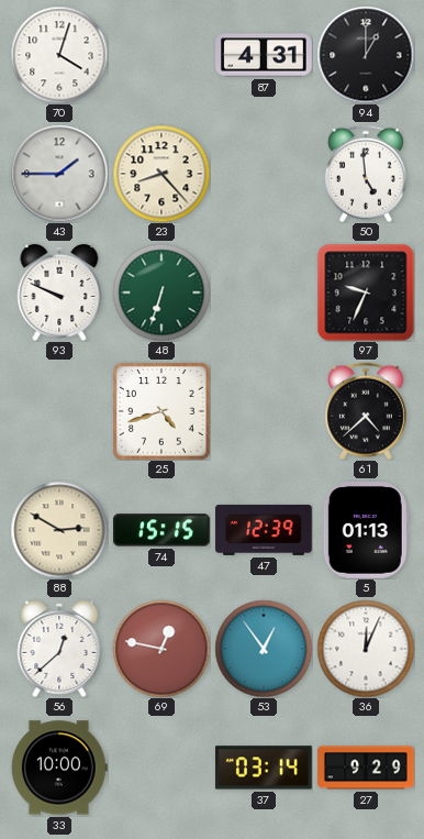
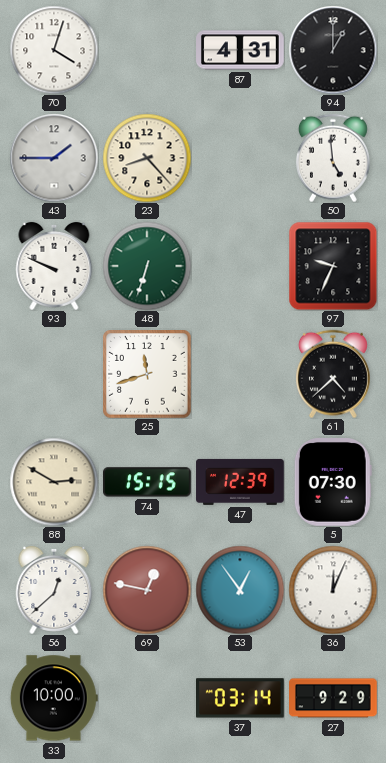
25: 4:42 -> 11:42
5: 01:13 -> 07:30
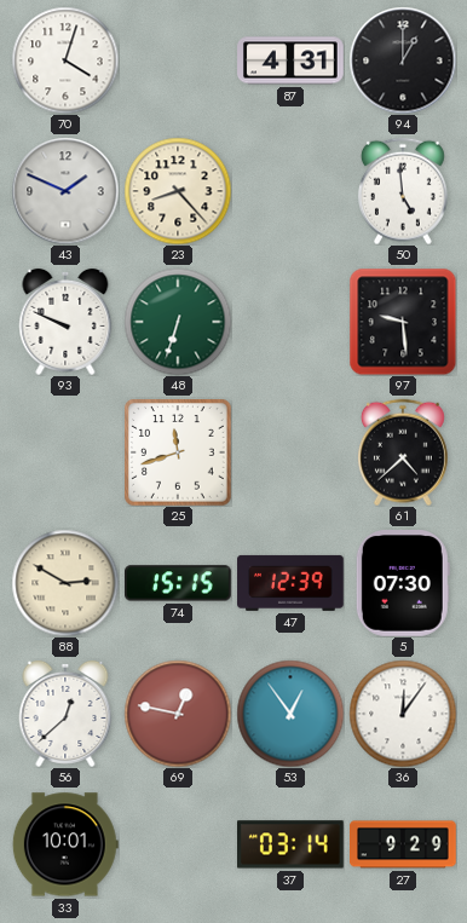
43: 1:45 -> 1:49
97: 9:34 -> 9:29
36: 12:04 -> 12:06
33: 10:00 -> 10:01
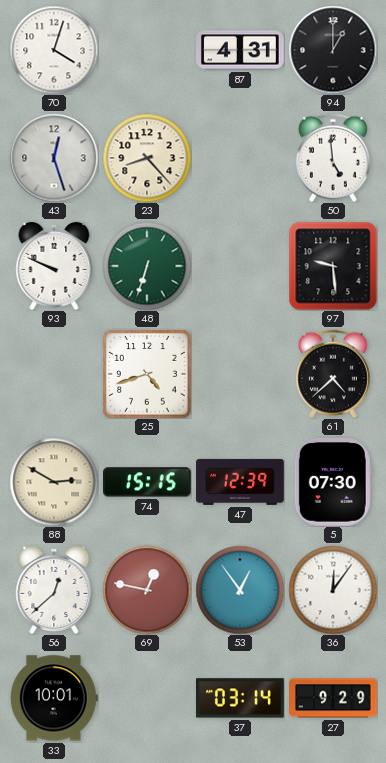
43: 1:49 -> 12:27
25: 11:42 -> 4:42
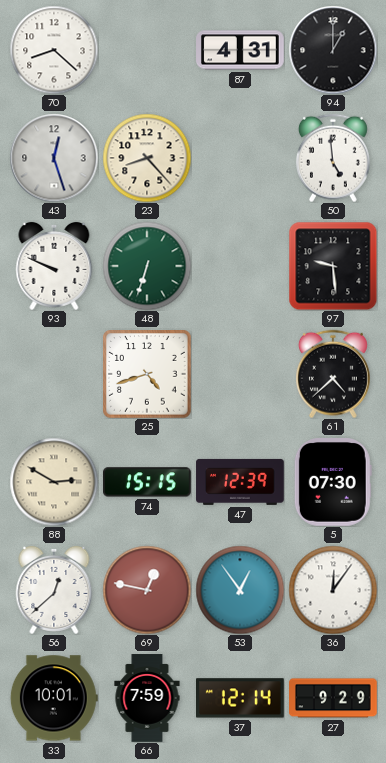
70: 4:03 -> 8:22
66: none -> 7:59
37: 03:14 -> 12:14
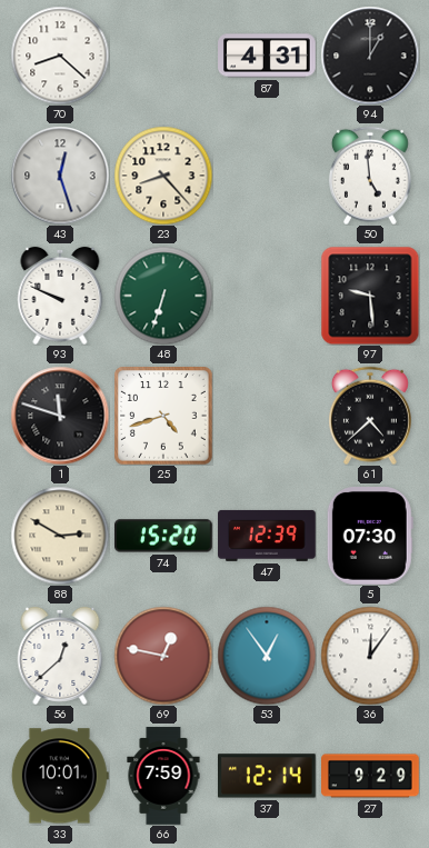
1: none -> 11:48
74: 15:15 -> 15:20
